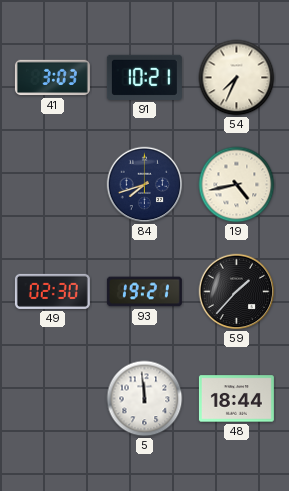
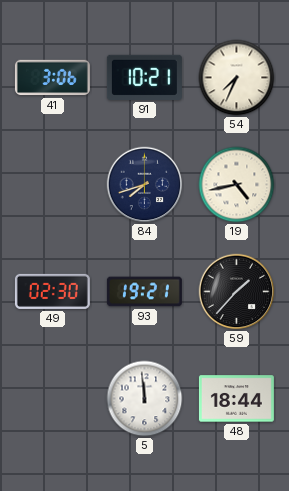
41: 3:03 -> 3:06
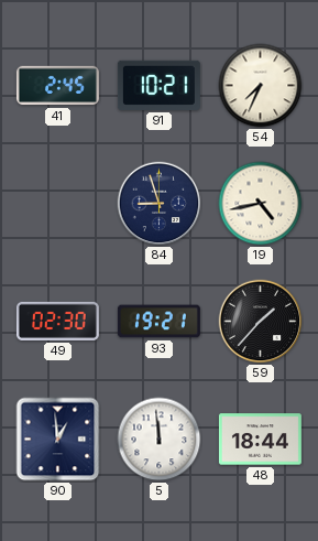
41: 3:06 -> 2:45
84: 7:42 -> 8:57
90: none -> 12:59
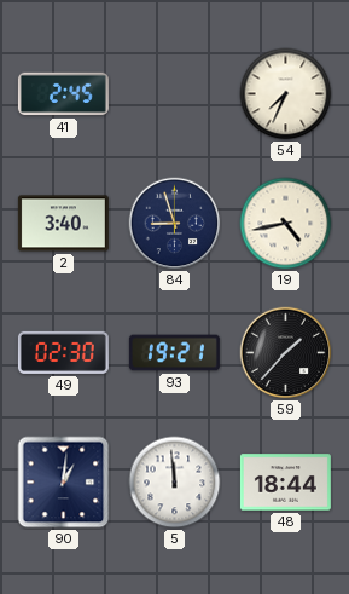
91: 10:21 -> none
2: none -> 3:40
90: 12:59 -> 1:01
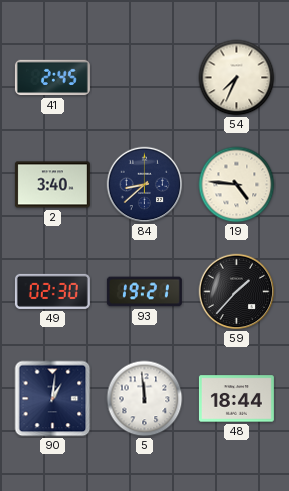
84: 8:57 -> 8:38
19: 4:43 -> 4:46
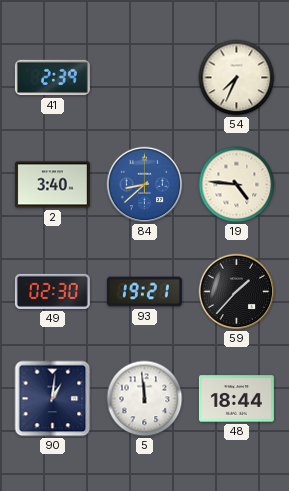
41: 2:45 -> 2:39
84 dial: navy -> blue
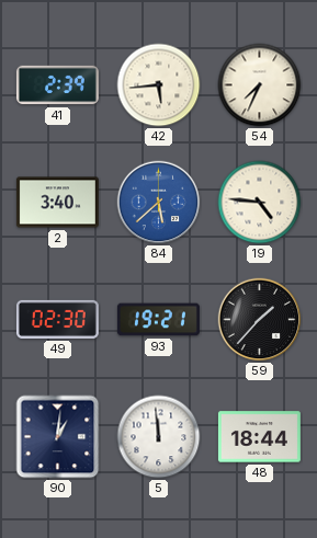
42: none -> 5:44
84: 8:38 -> 5:38
